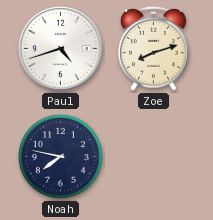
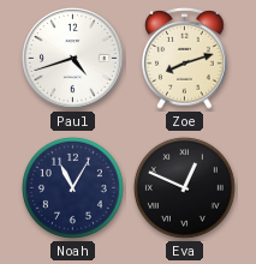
Noah: 7:47 -> 11:05
Eva: none -> 12:49
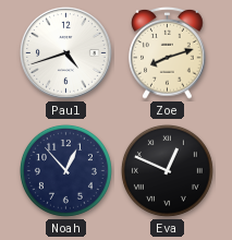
Noah: 11:05 -> 12:53
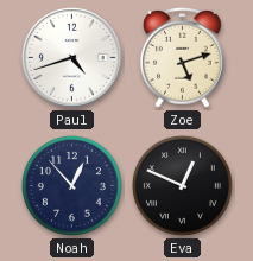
Zoe: 8:12 -> 5:12
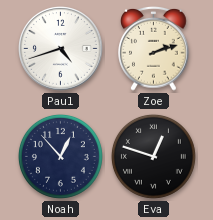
Zoe: 5:12 -> 2:12
Eva: 12:49 -> 12:48
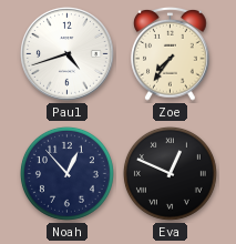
Zoe: 2:12 -> 7:36
Eva: 12:48 -> 12:49
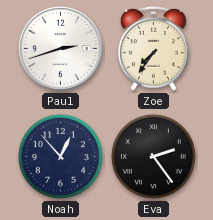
Paul: 4:42 -> 2:42
Eva: 12:49 -> 2:24
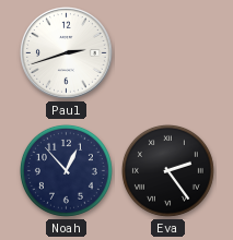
Zoe: 7:36 -> none
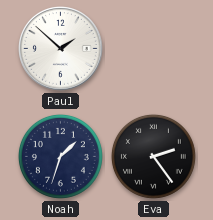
Paul: 2:42 -> 1:52
Noah: 12:53 -> 1:33
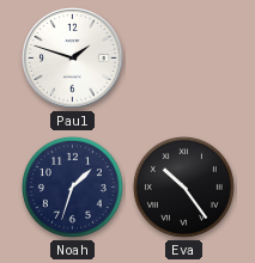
Paul: 1:52 -> 1:48
Eva: 2:24 -> 10:24
